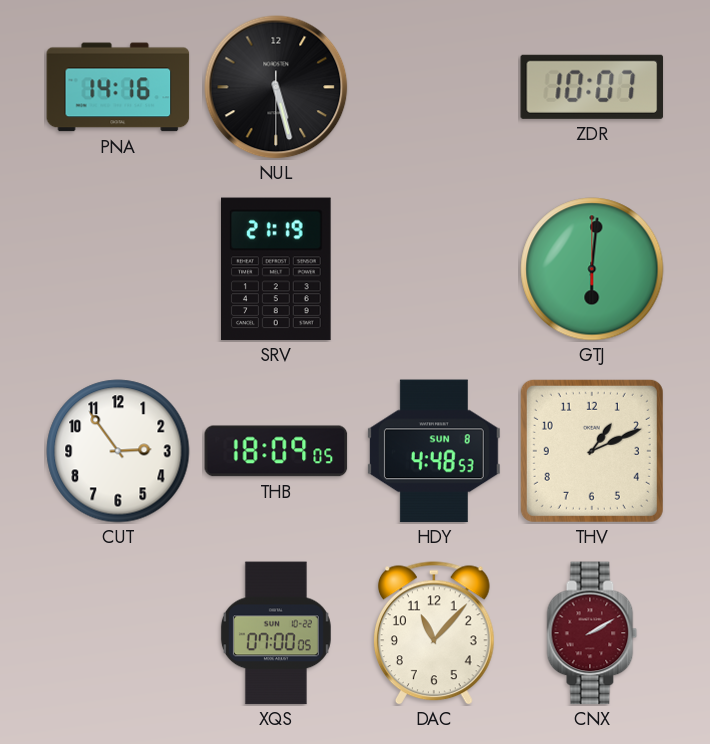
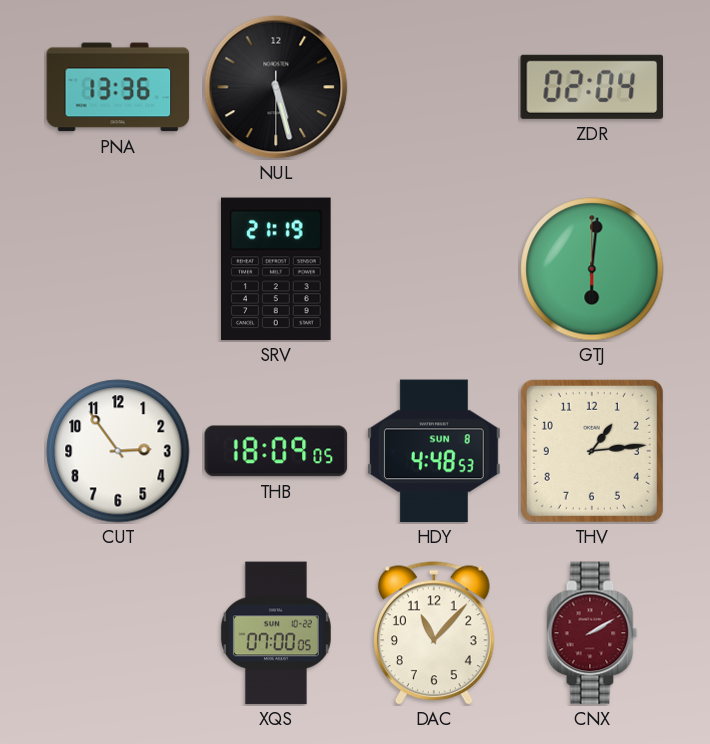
PNA: 14:16 -> 13:36
ZDR: 10:07 -> 02:04
THV: 1:11 -> 1:14
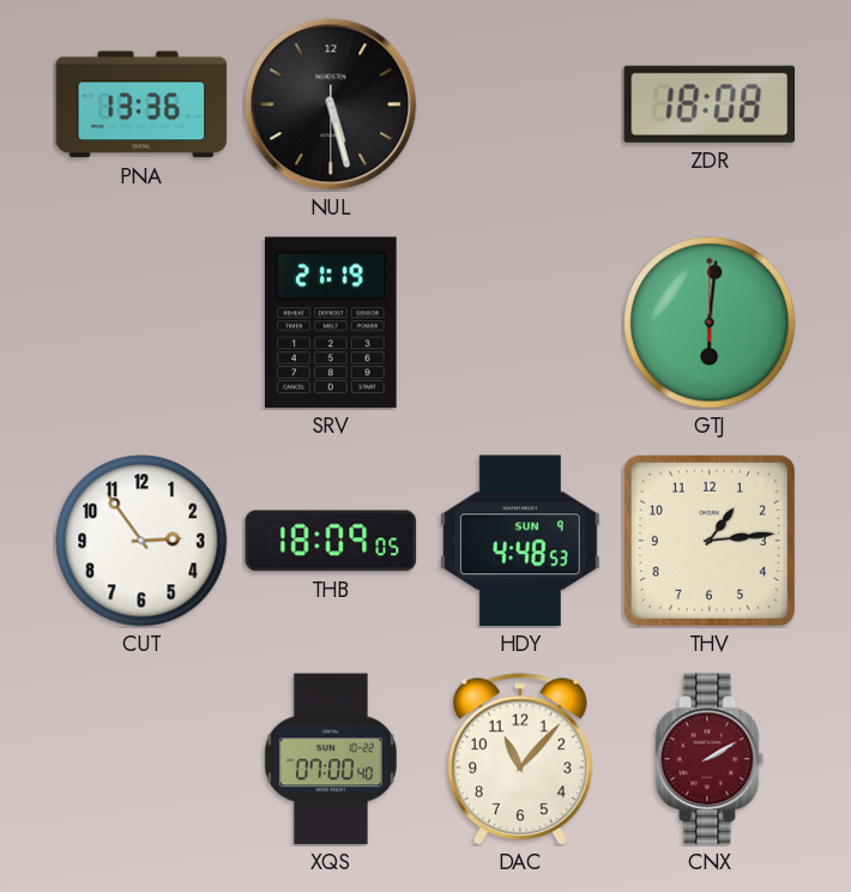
ZDR: 02:04 -> 18:08
HDY date: SUN 8 -> SUN 9
XQS: 07:00:05 -> 07:00:40
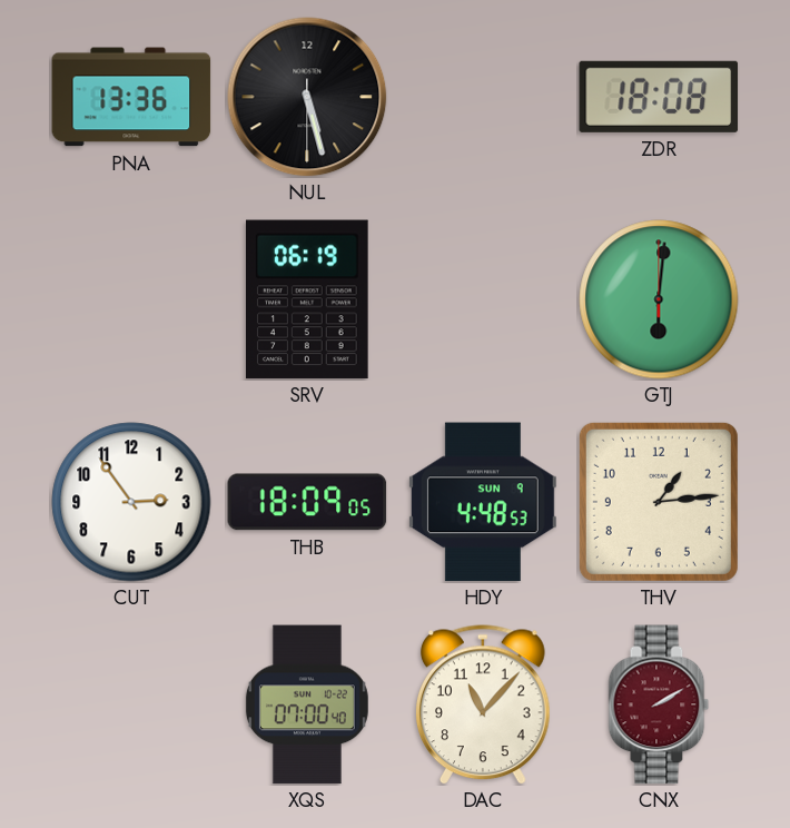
SRV: 21:19 -> 06:19
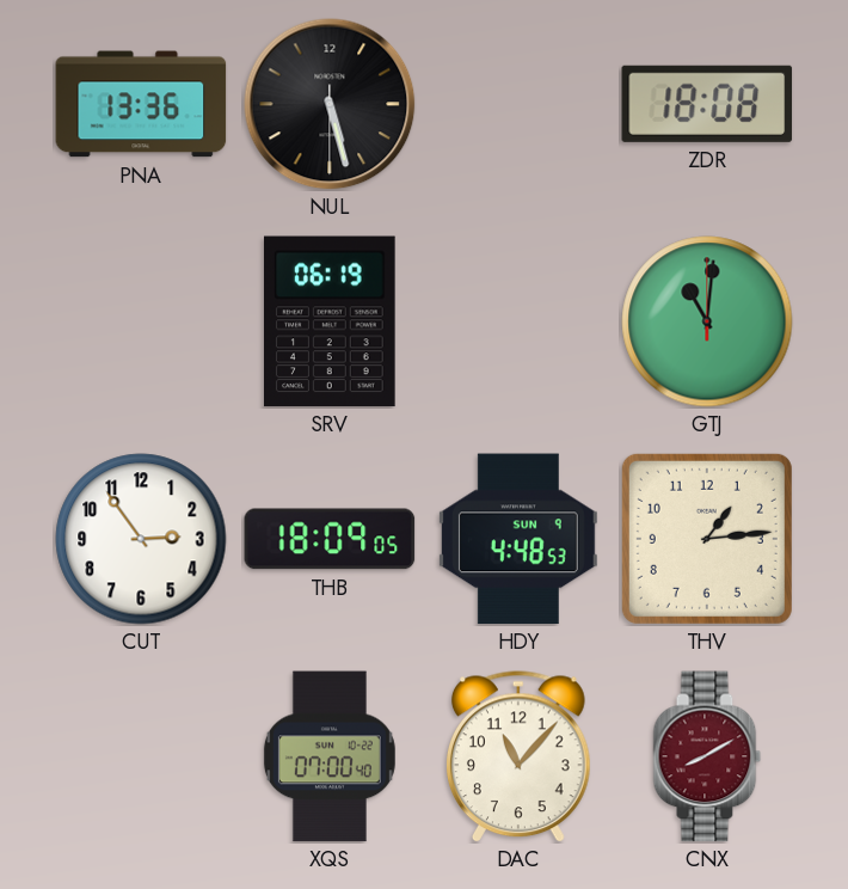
GTJ: 6:01 -> 11:01
CNX: 2:10 -> 8:10
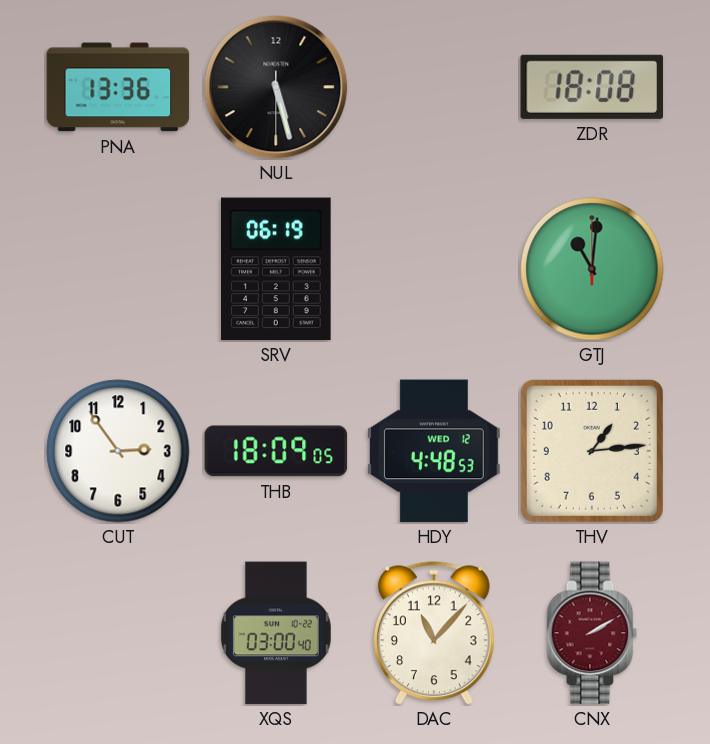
HDY date: SUN 9 -> WED 12
XQS: 07:00 -> 03:00
CNX: 8:10 -> 2:10
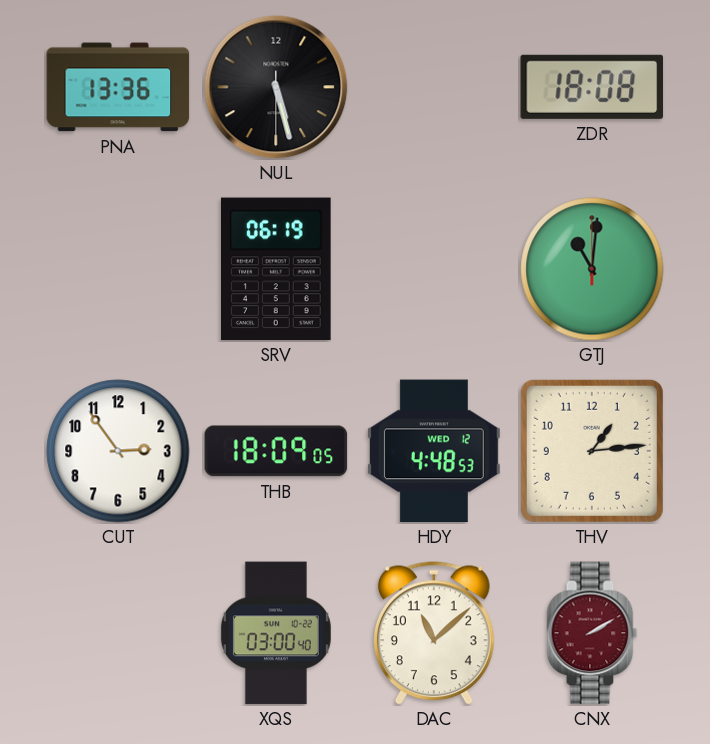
DAC: 11:07 -> 11:08
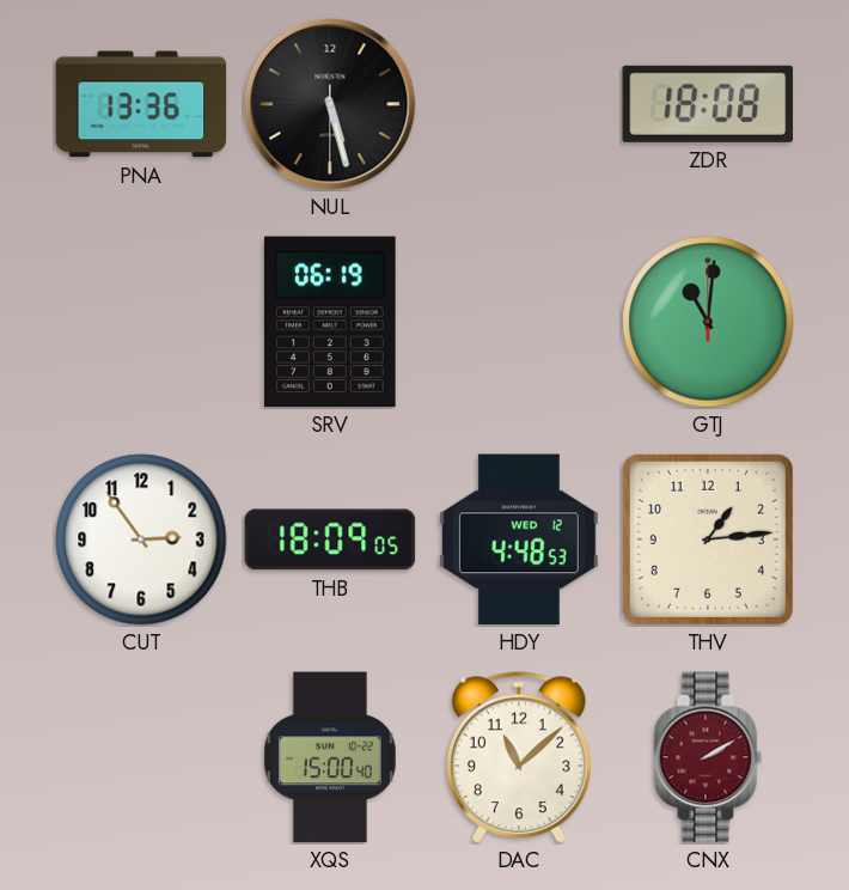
XQS: 03:00 -> 15:00
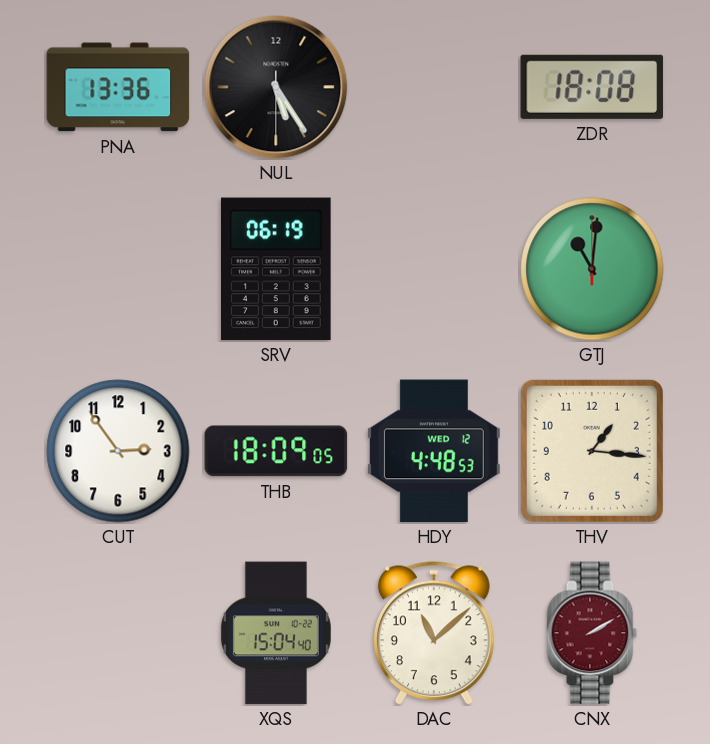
NUL: 5:27 -> 5:24
THV: 1:14 -> 1:16
XQS: 15:00 -> 15:04
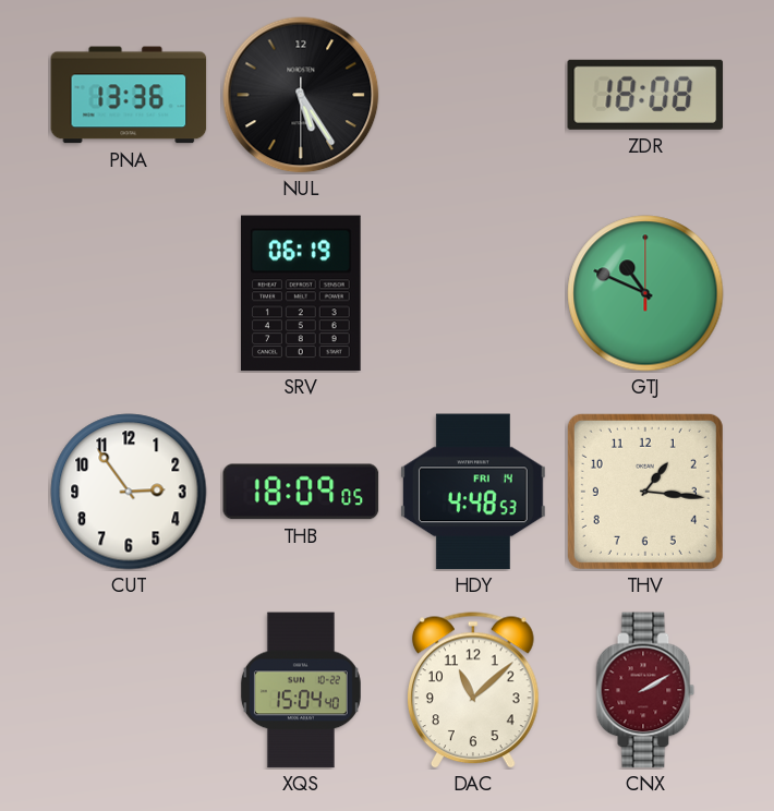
GTJ: 11:01 -> 10:49
HDY date: WED 12 -> FRI 14
